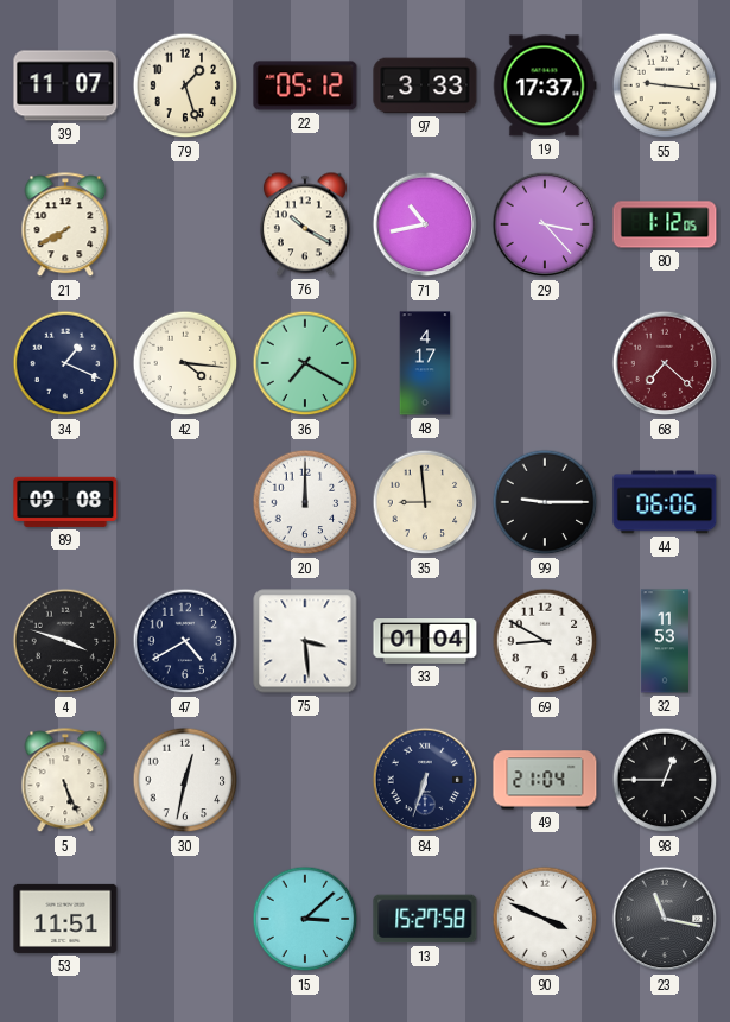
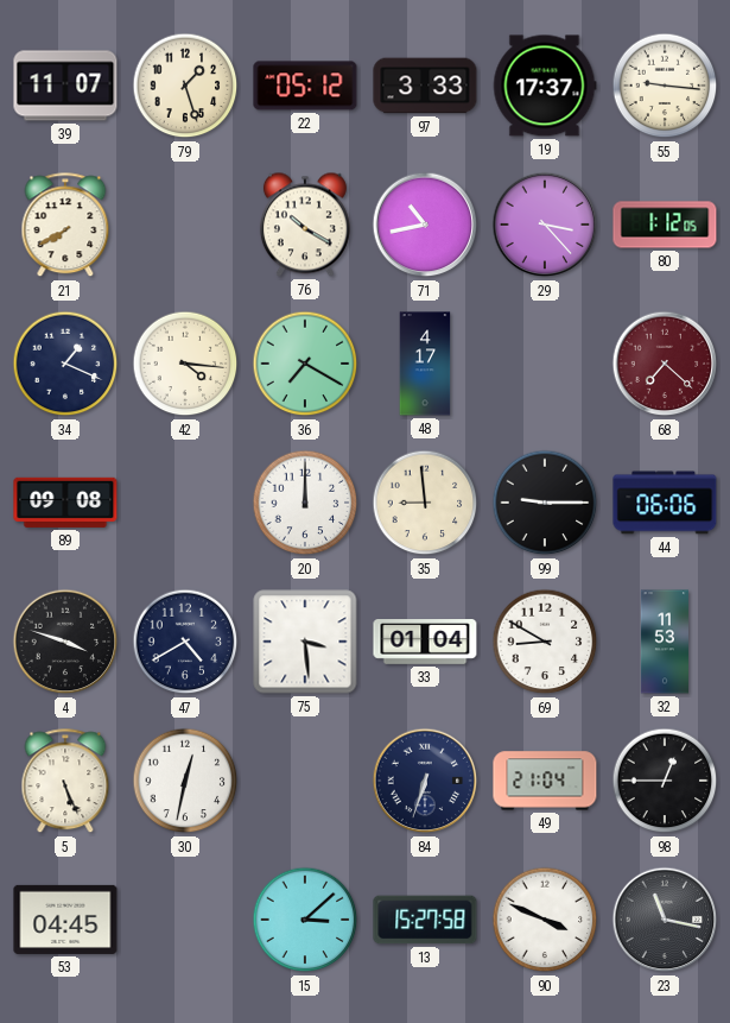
53: 11:51 -> 04:45
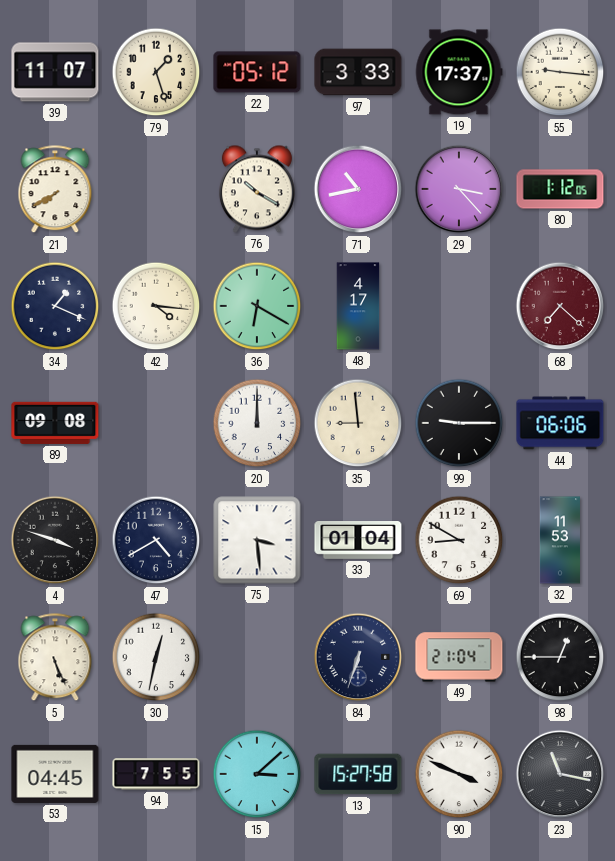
36: 7:20 -> 6:20
94: none -> 7:55
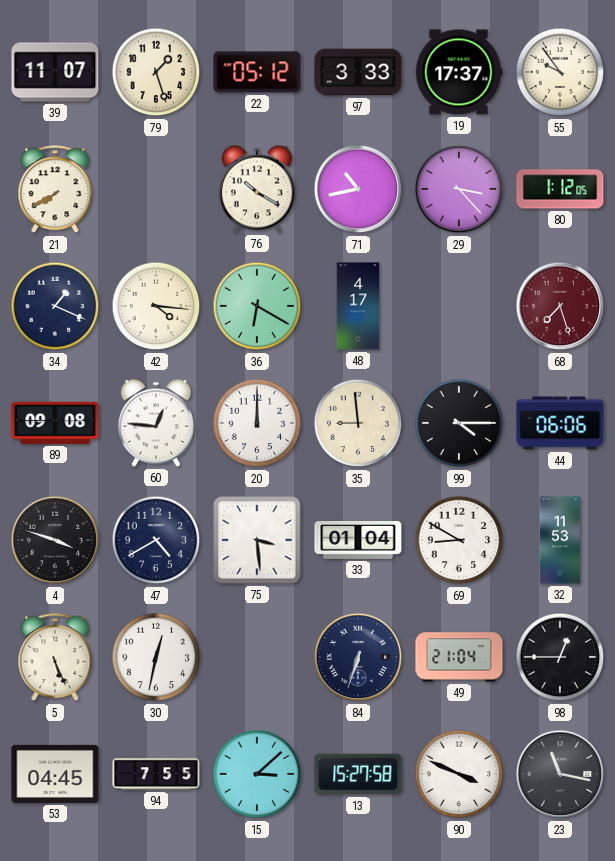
55: 9:16 -> 9:54
68: 7:22 -> 7:27
60: none -> 12:46
99: 9:15 -> 4:15
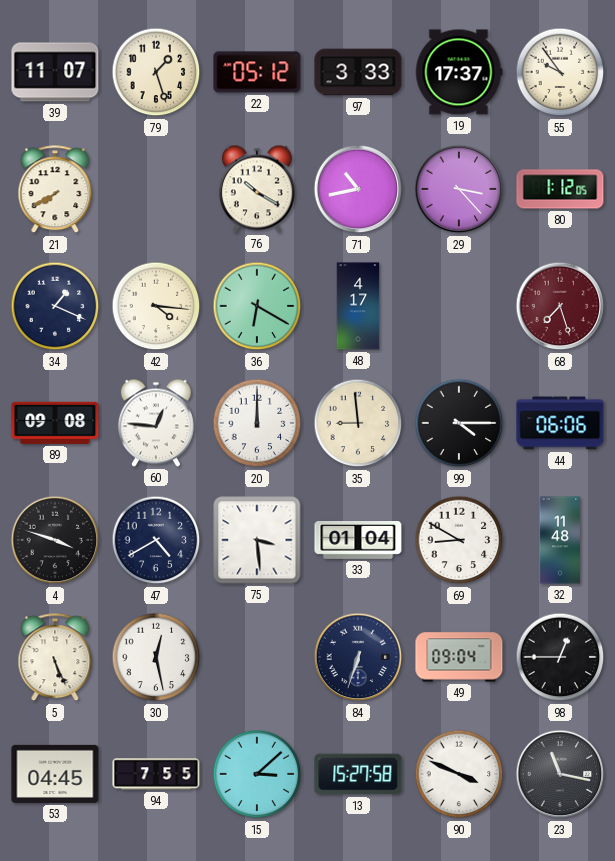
32: 11:53 -> 11:48
30: 12:32 -> 12:28
49: 21:04 -> 09:04
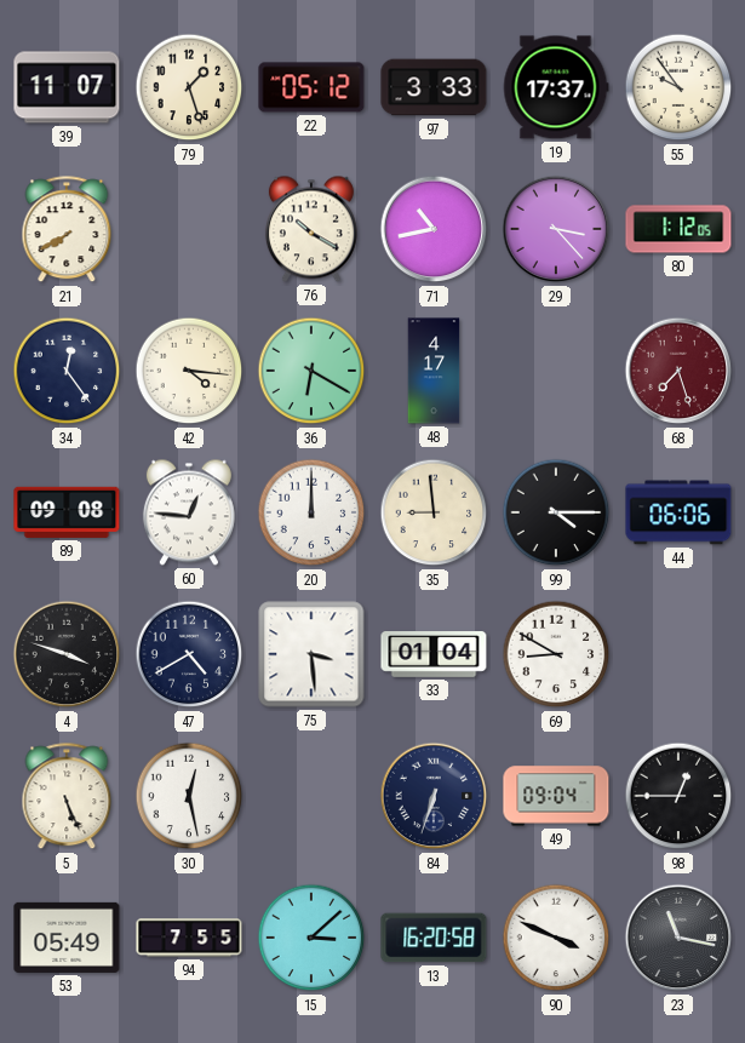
34: 1:19 -> 12:24
32: 11:48 -> none
53: 04:45 -> 05:49
13: 15:27 -> 16:20
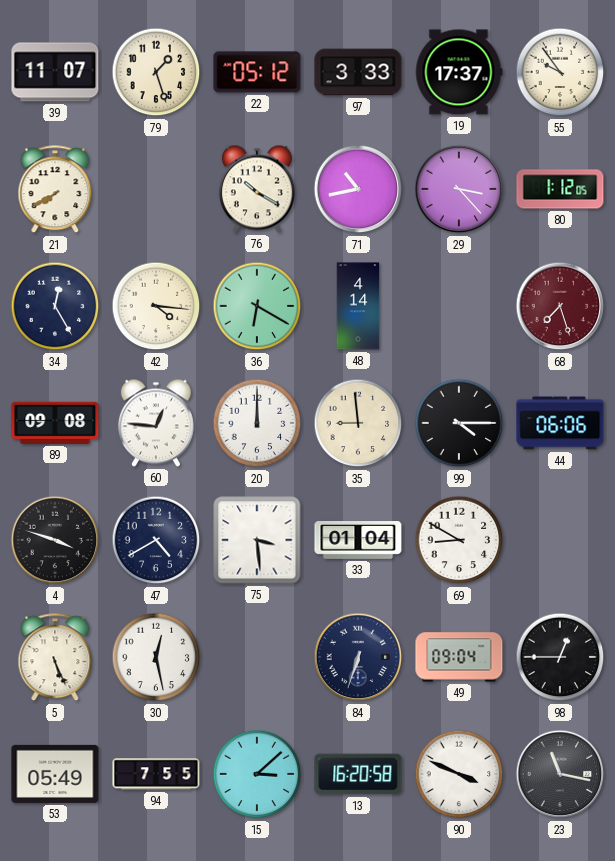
34: 12:24 -> 12:25
48: 4:17 -> 4:14
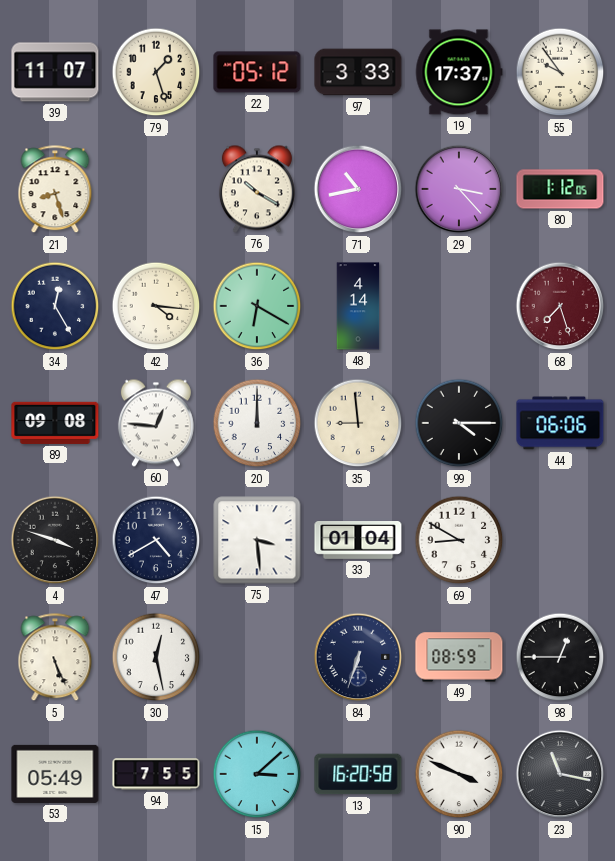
21: 7:40 -> 8:27
49: 09:04 -> 08:59
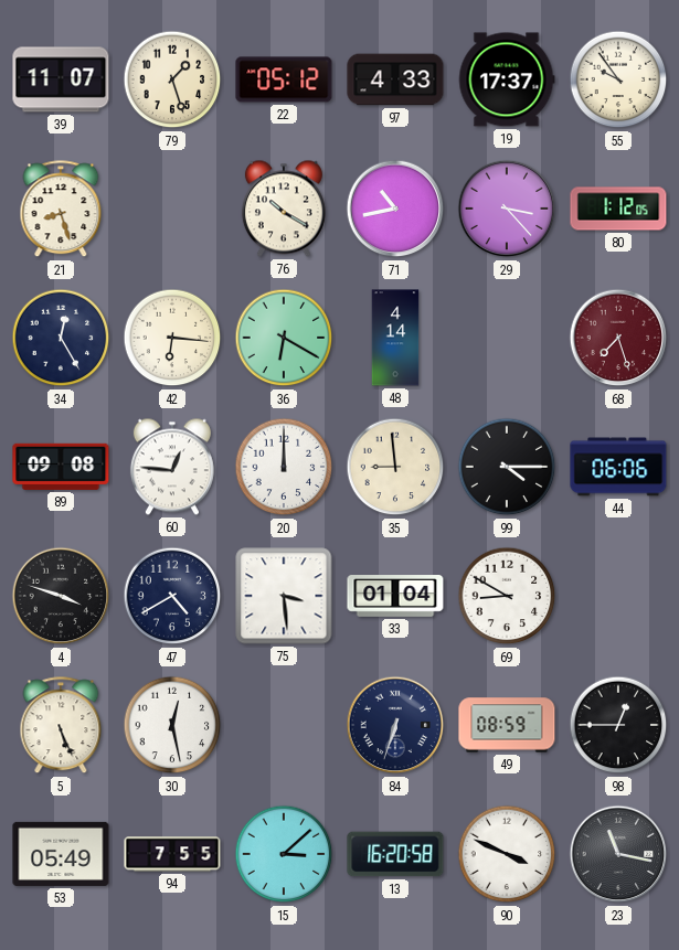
97: 3:33 -> 4:33
42: 4:16 -> 6:16
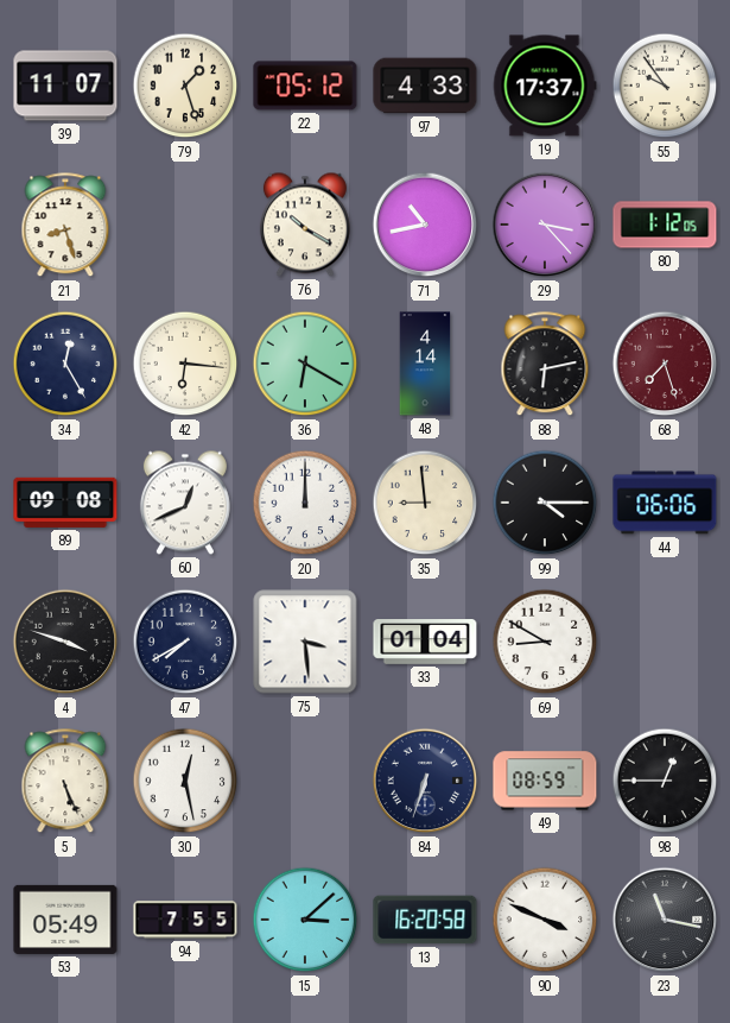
88: none -> 6:13
60: 12:46 -> 12:41
47: 4:40 -> 7:40
